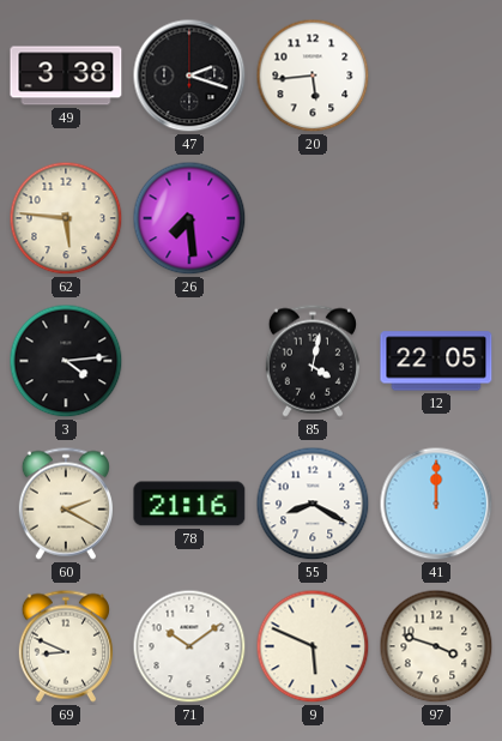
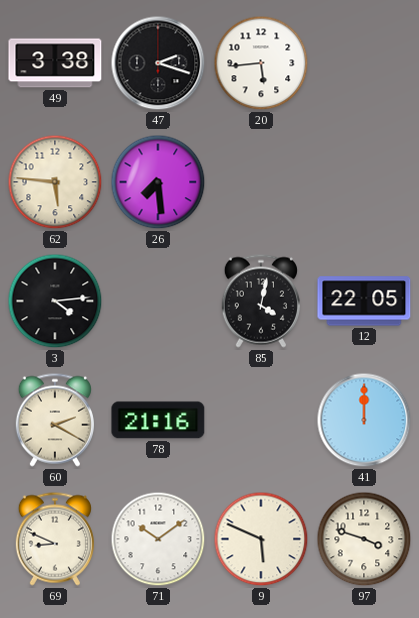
55: 8:20 -> none
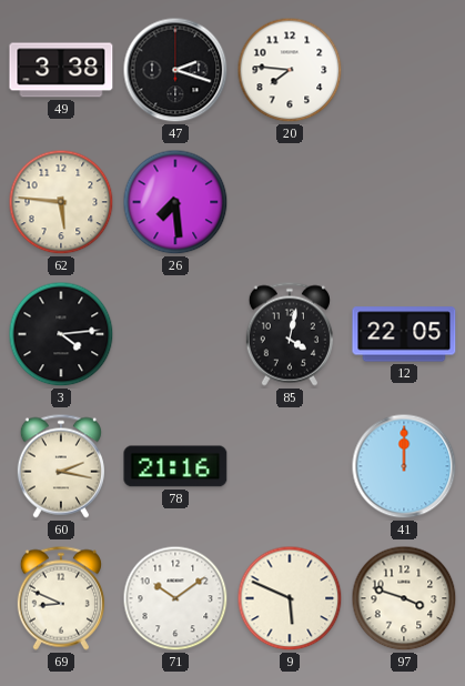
20: 5:44 -> 7:46
60: 2:20 -> 2:17
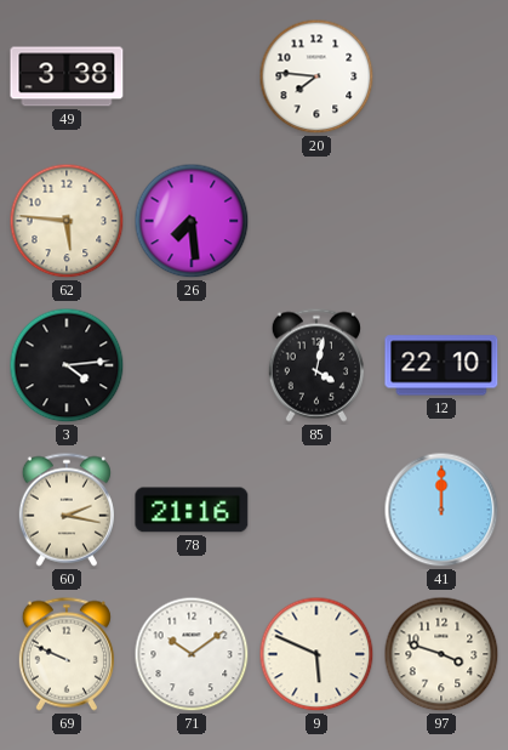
47: 2:18 -> none
12: 22:05 -> 22:10
69: 8:49 -> 9:49
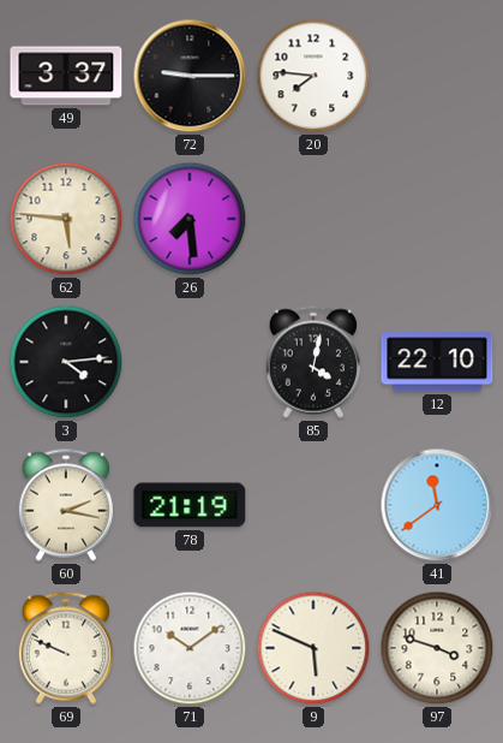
49: 3:38 -> 3:37
72: none -> 9:15
78: 21:16 -> 21:19
41: 12:00 -> 11:39
